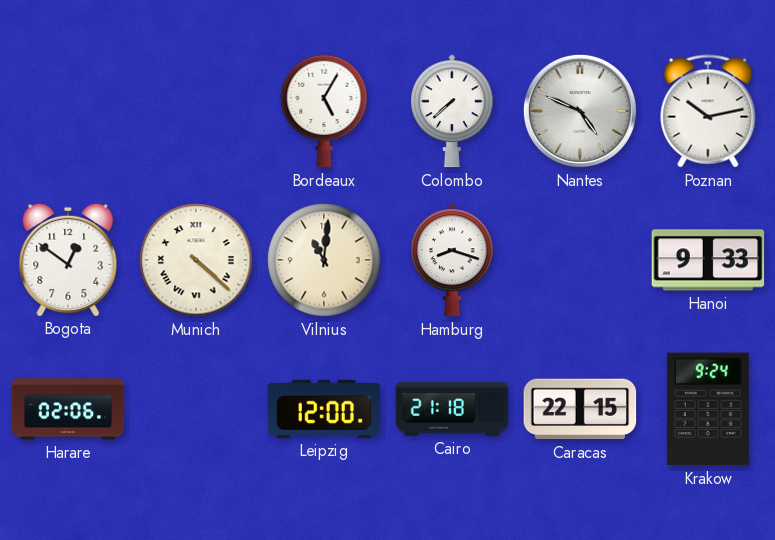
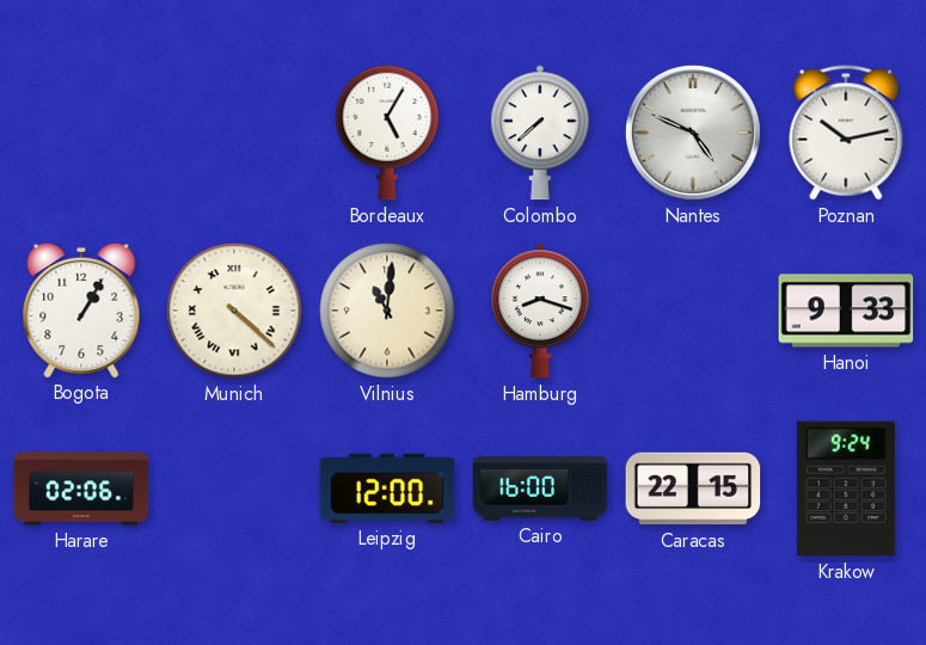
Bogota: 12:51 -> 1:05
Cairo: 21:18 -> 16:00
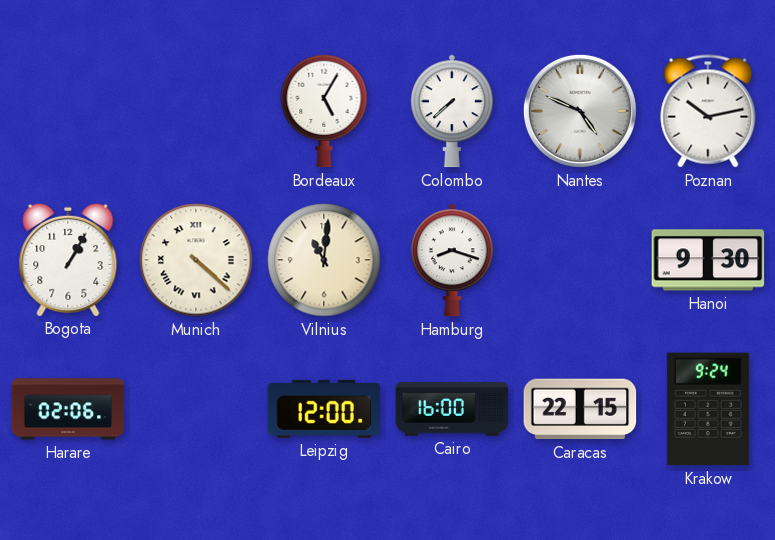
Hanoi: 9:33 -> 9:30
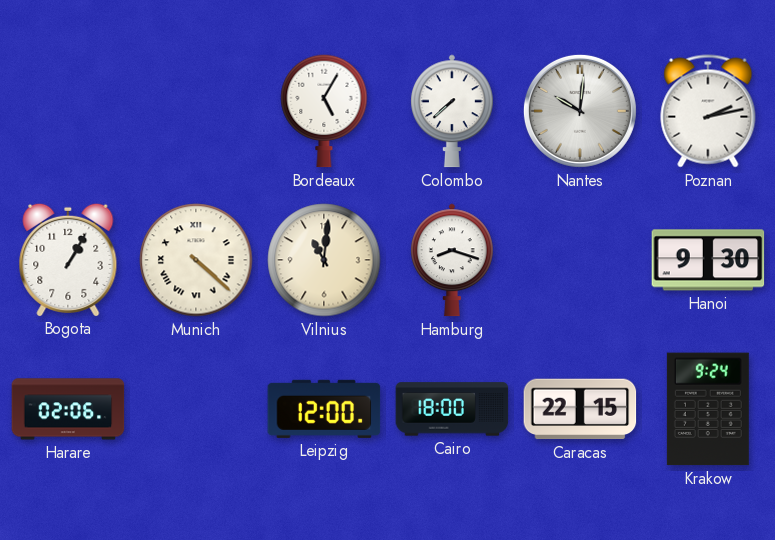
Nantes: 4:49 -> 10:01
Poznan: 10:13 -> 2:13
Cairo: 16:00 -> 18:00
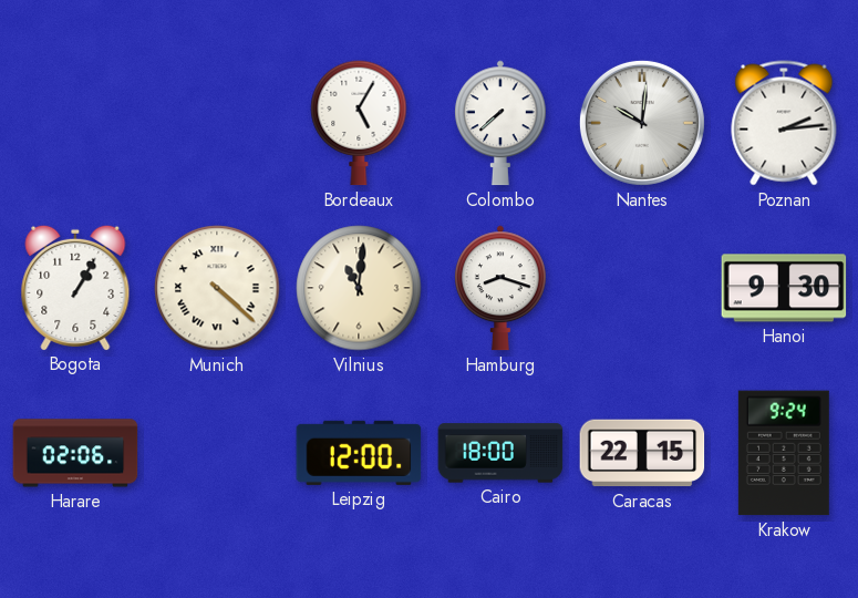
Poznan: 2:13 -> 2:14
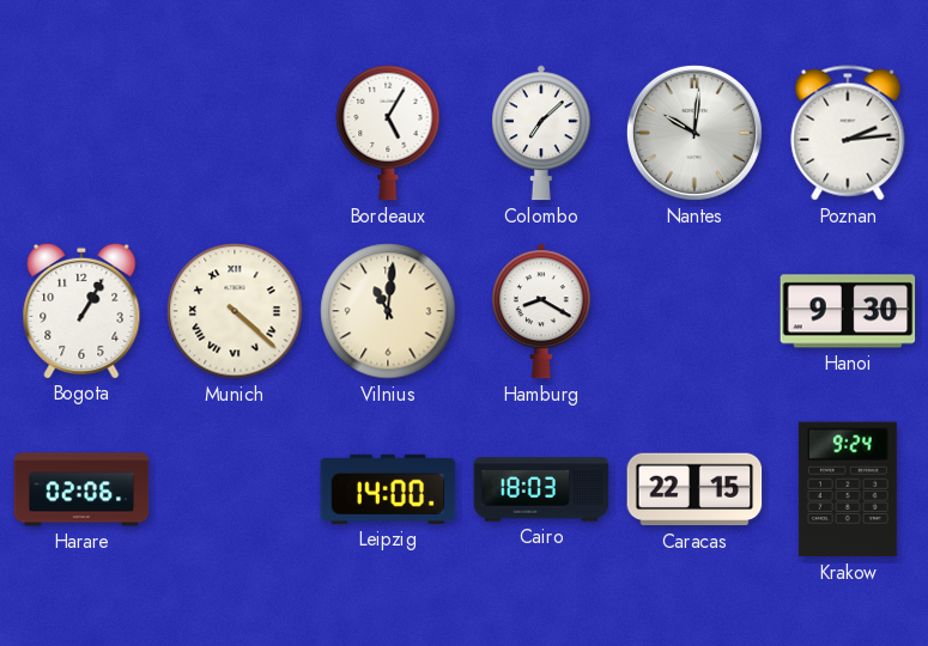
Colombo: 7:38 -> 7:08
Hamburg: 8:18 -> 8:20
Leipzig: 12:00 -> 14:00
Cairo: 18:00 -> 18:03
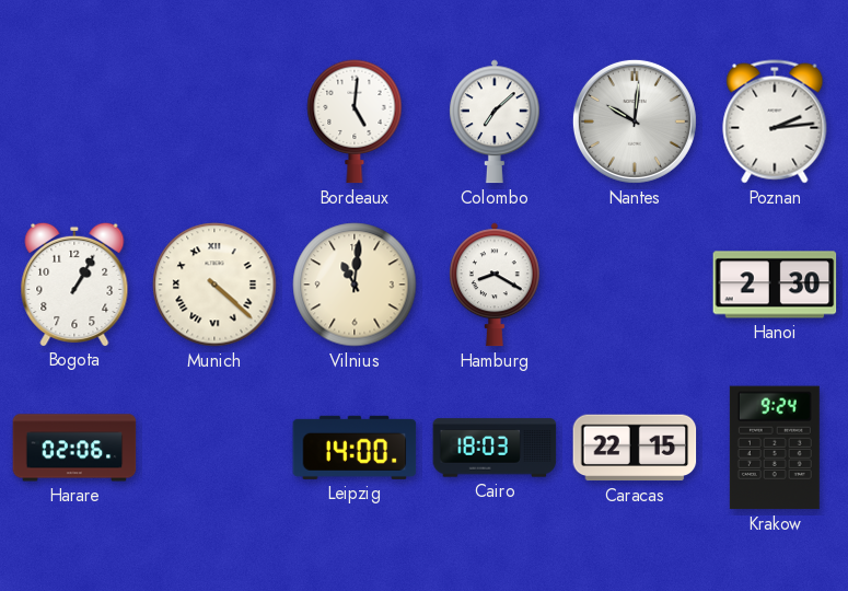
Bordeaux: 5:05 -> 5:01
Hanoi: 9:30 -> 2:30
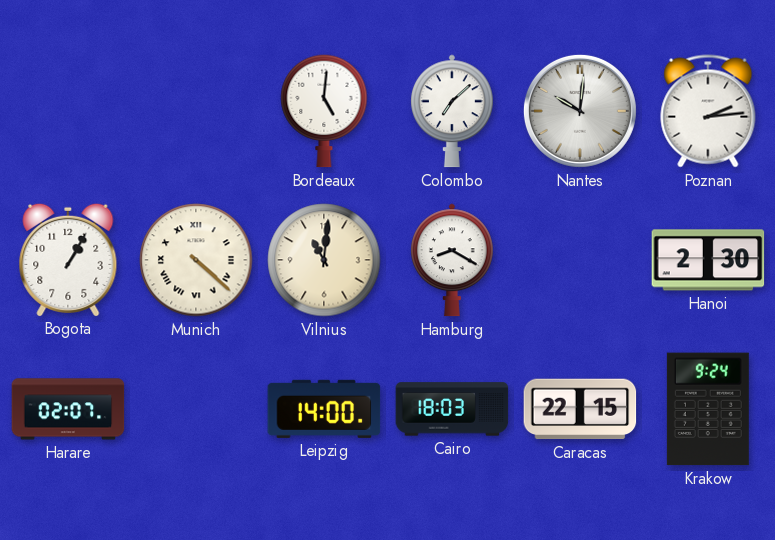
Harare: 02:06 -> 02:07
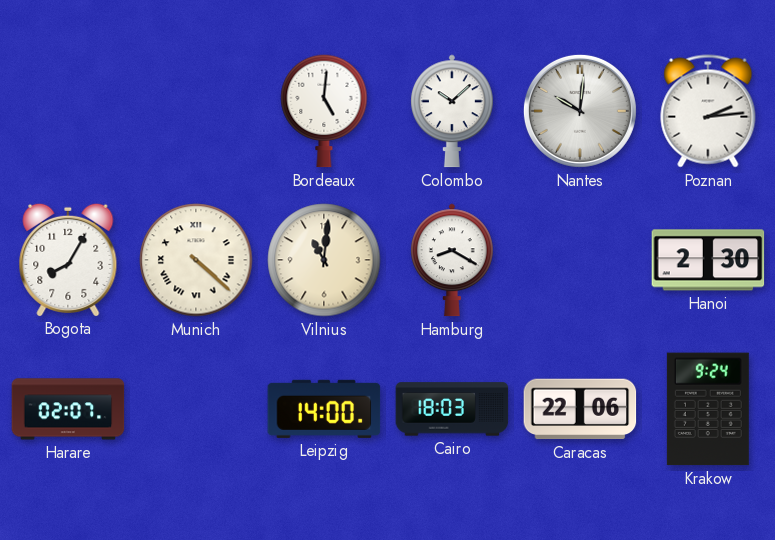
Colombo: 7:08 -> 10:08
Bogota: 1:05 -> 8:05
Caracas: 22:15 -> 22:06
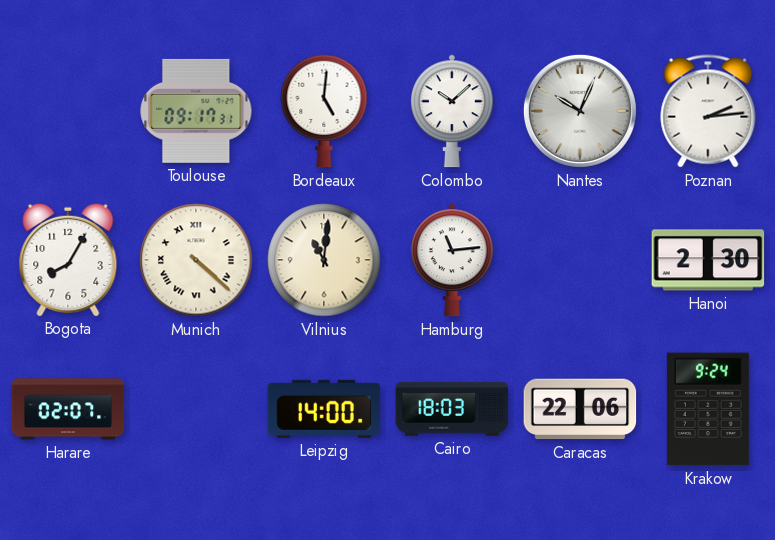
Toulouse: none -> 09:17
Nantes: 10:01 -> 10:04
Hamburg: 8:20 -> 11:14
